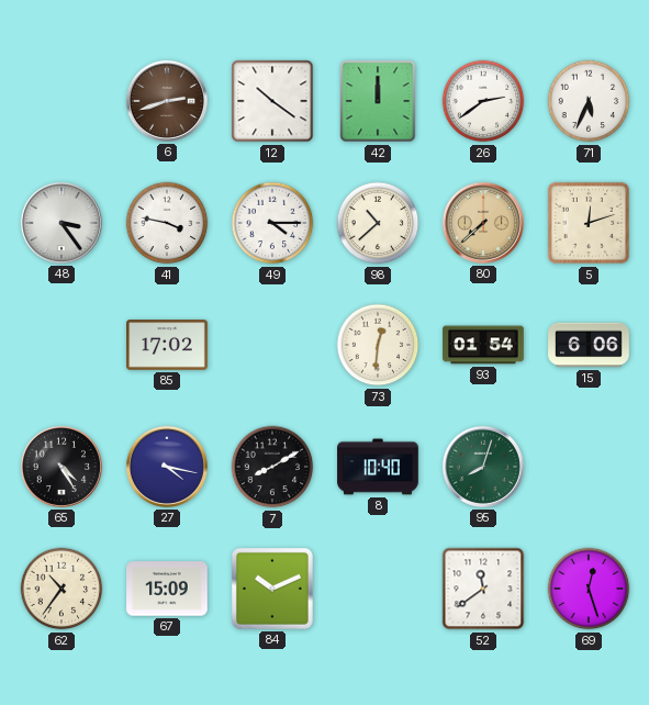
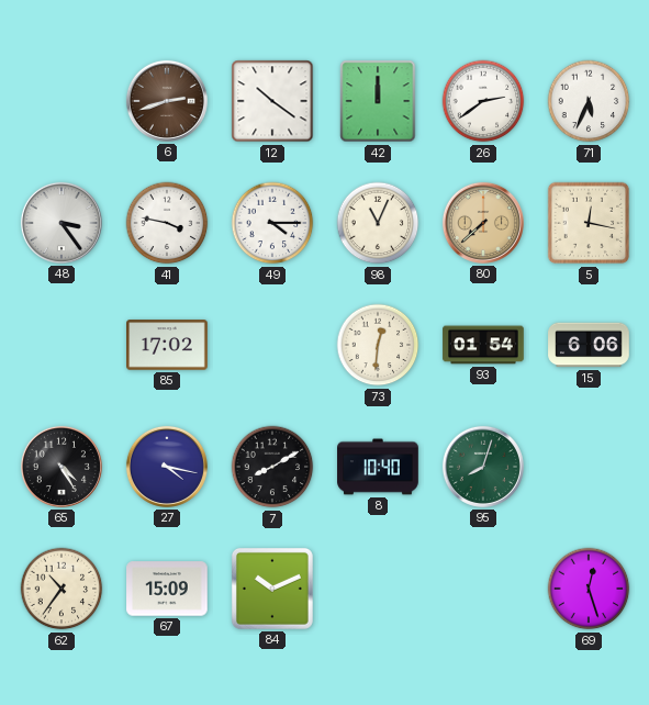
98: 10:38 -> 11:04
5: 12:12 -> 12:17
52: 11:39 -> none
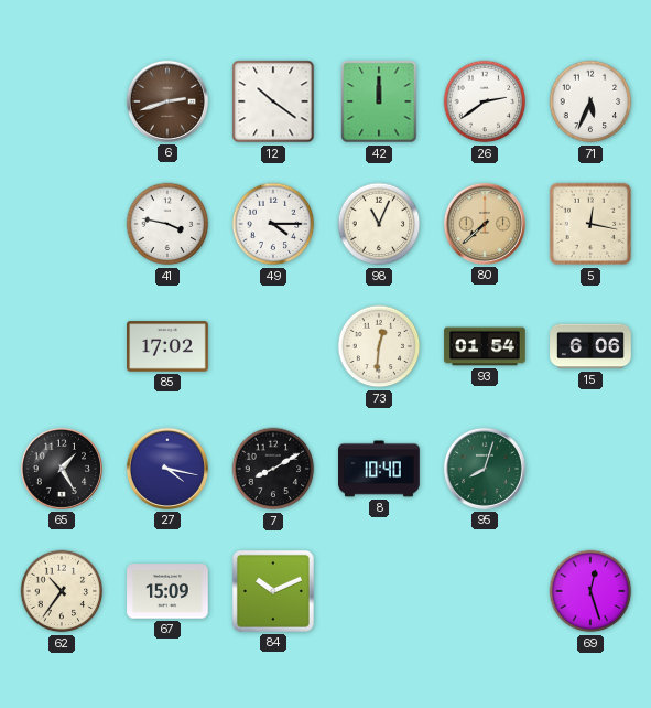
48: 3:24 -> none
65: 4:25 -> 1:25
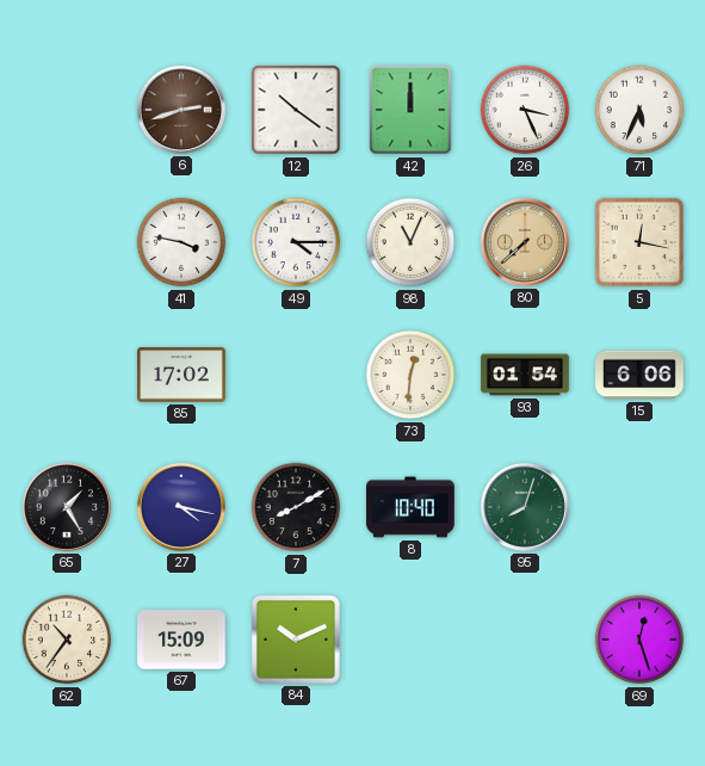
26: 2:39 -> 3:26
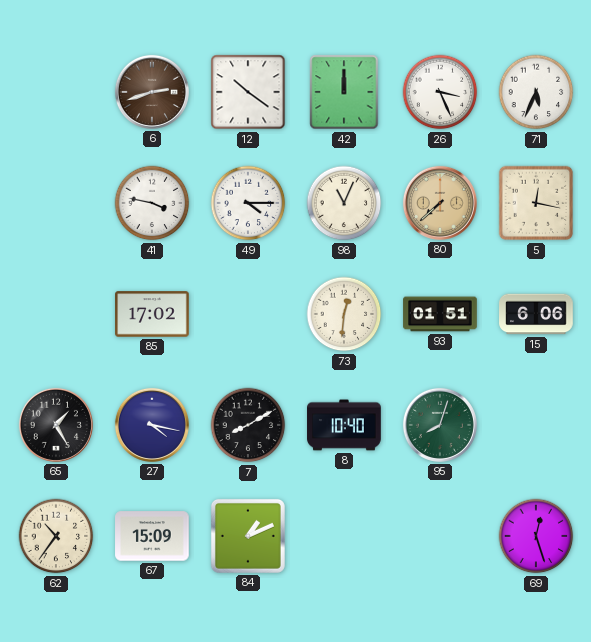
93: 01:54 -> 01:51
84: 10:11 -> 1:11
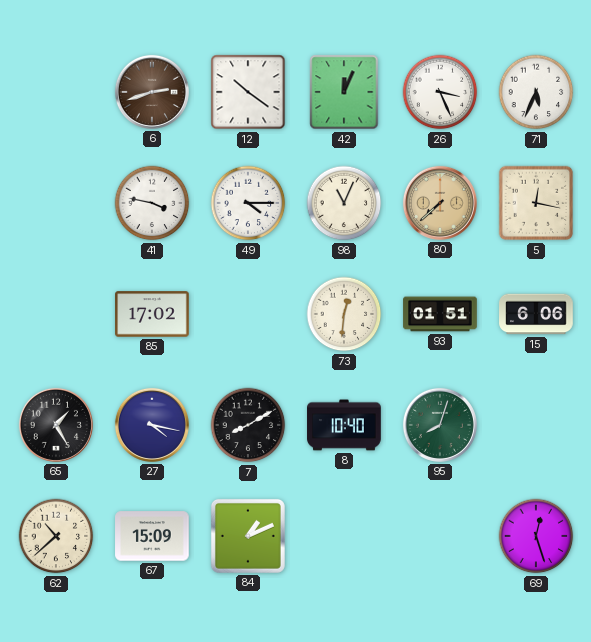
42: 12:00 -> 12:04
62: 10:36 -> 10:38
